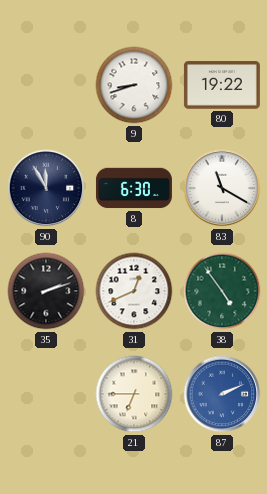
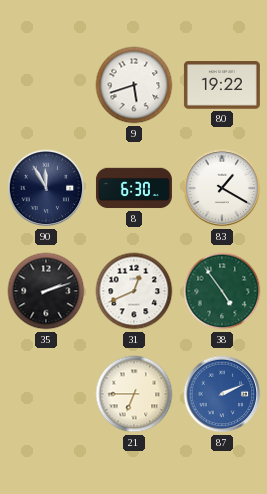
9: 8:42 -> 5:42
83: 11:20 -> 1:20
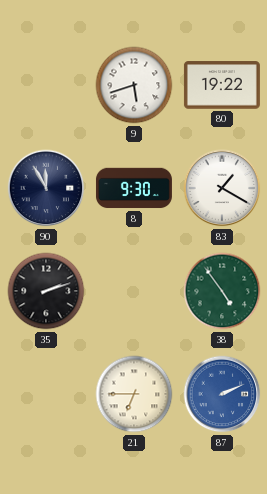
8: 6:30 -> 9:30
31: 12:41 -> none
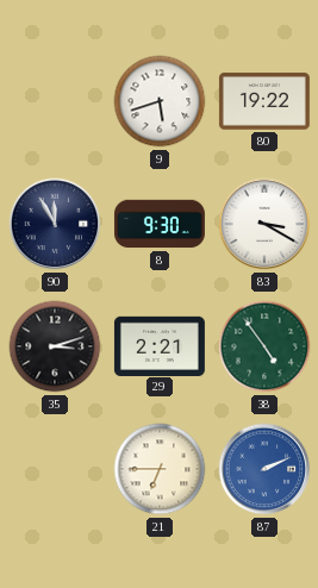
83: 1:20 -> 3:20
35: 2:12 -> 3:12
29: none -> 2:21
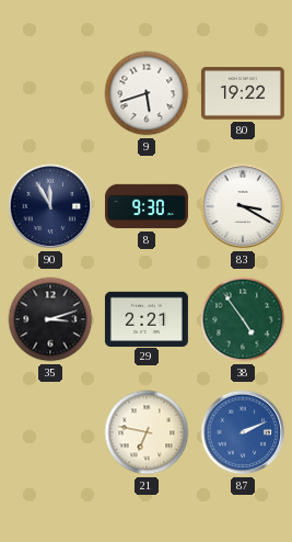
21: 6:45 -> 6:47
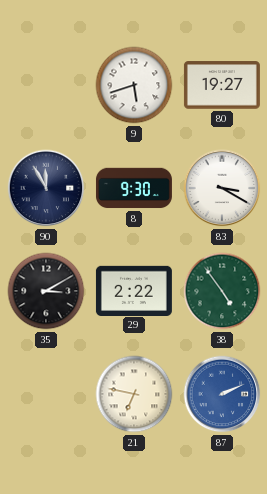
80: 19:22 -> 19:27
35: 3:12 -> 3:10
29: 2:21 -> 2:22
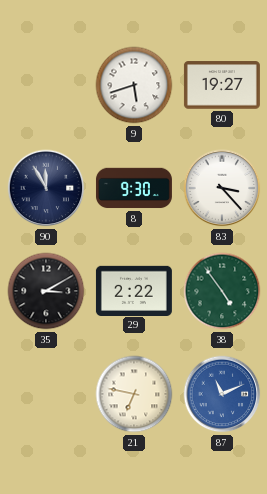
83: 3:20 -> 3:23
87: 2:11 -> 11:11
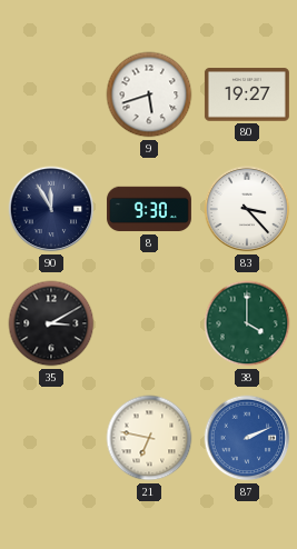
29: 2:22 -> none
38: 4:54 -> 4:00
87: 11:11 -> 2:11
